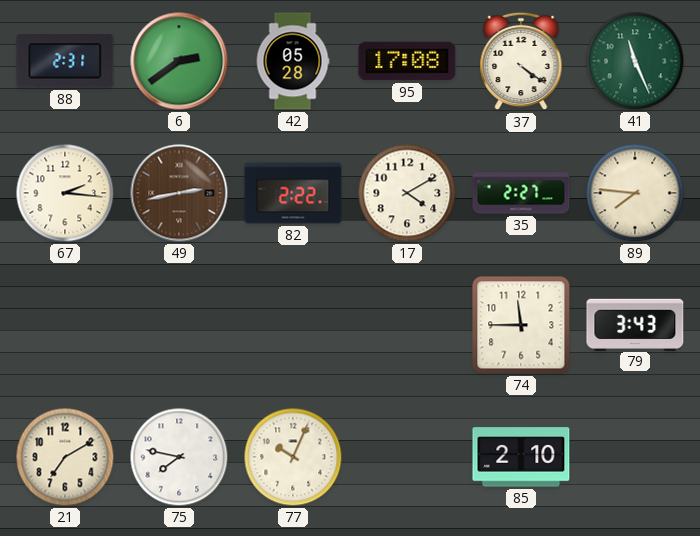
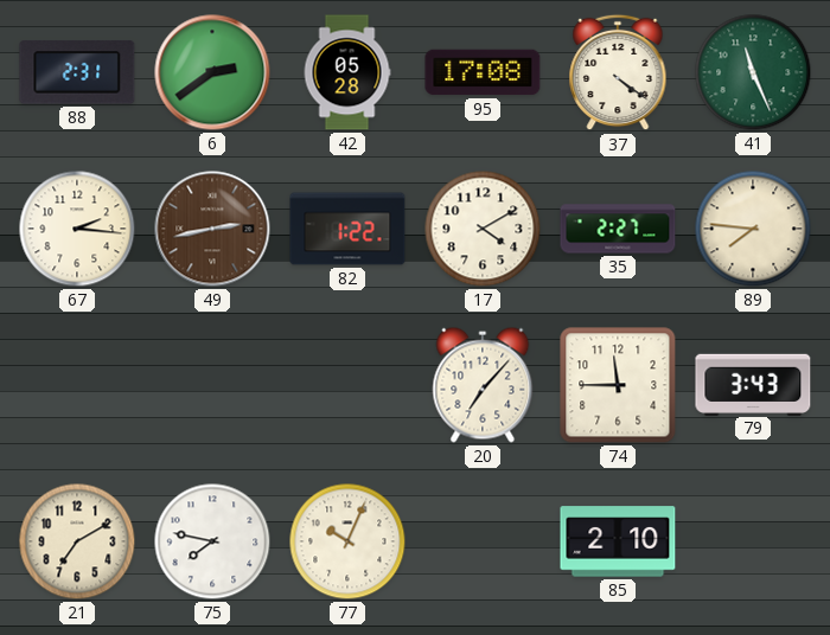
82: 2:22 -> 1:22
20: none -> 7:07
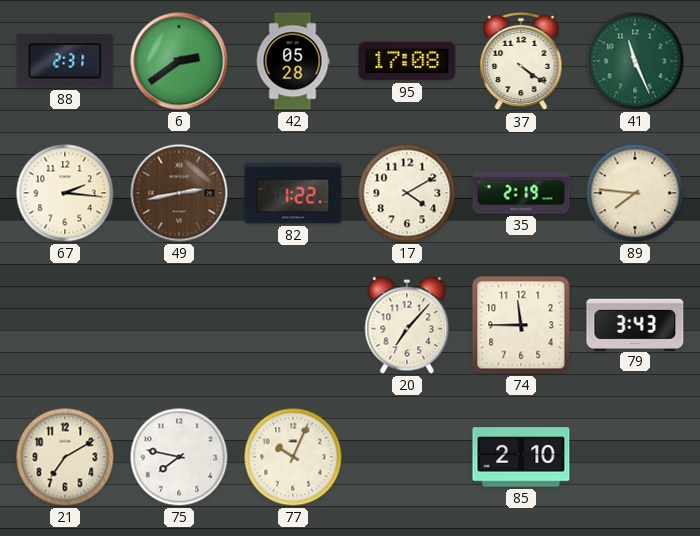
35: 2:27 -> 2:19
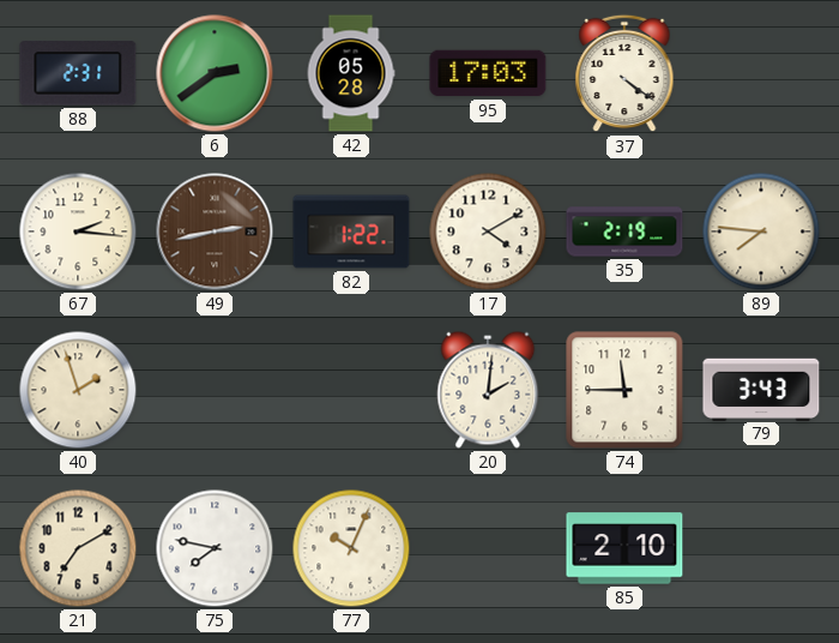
95: 17:08 -> 17:03
41: 11:26 -> none
40: none -> 1:57
20: 7:07 -> 2:01
